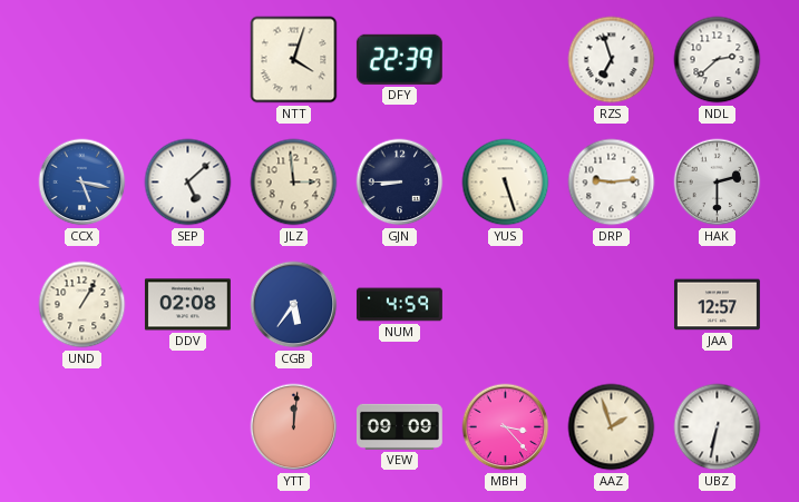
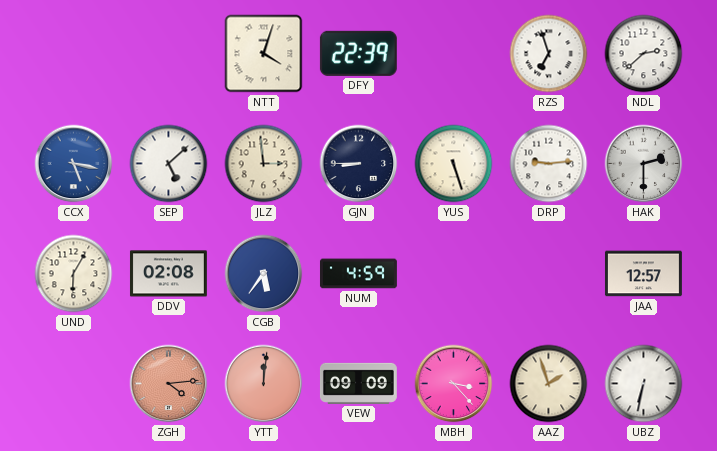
UND: 1:05 -> 6:05
ZGH: none -> 4:14
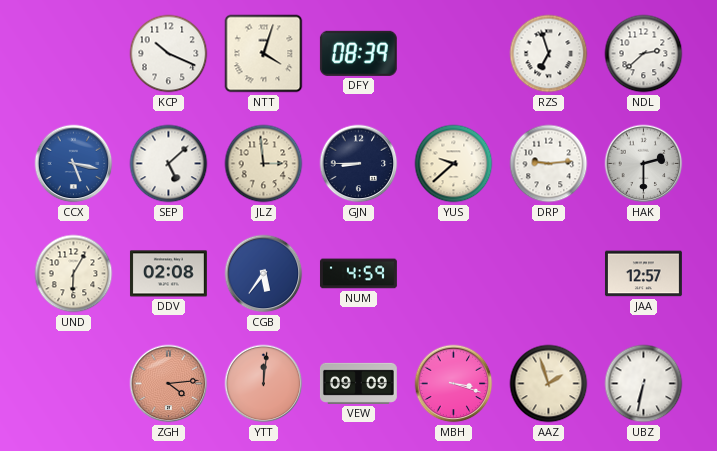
KCP: none -> 10:19
DFY: 22:39 -> 08:39
YUS: 5:27 -> 9:38
MBH: 3:23 -> 3:18
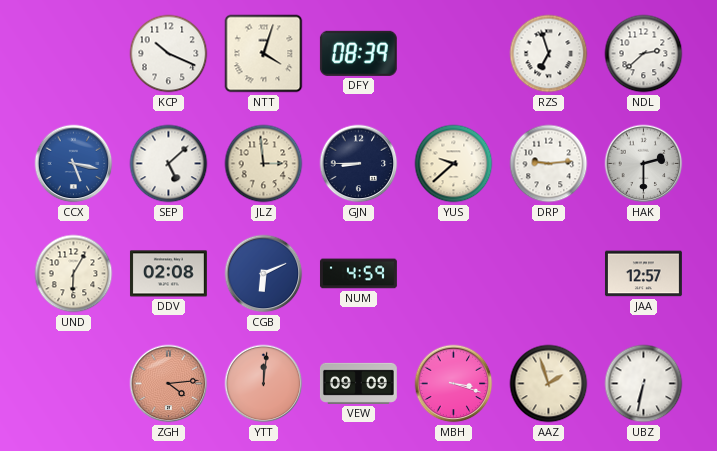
CGB: 5:36 -> 6:11
